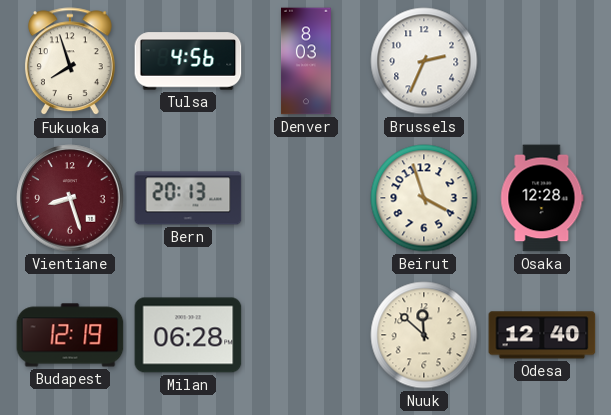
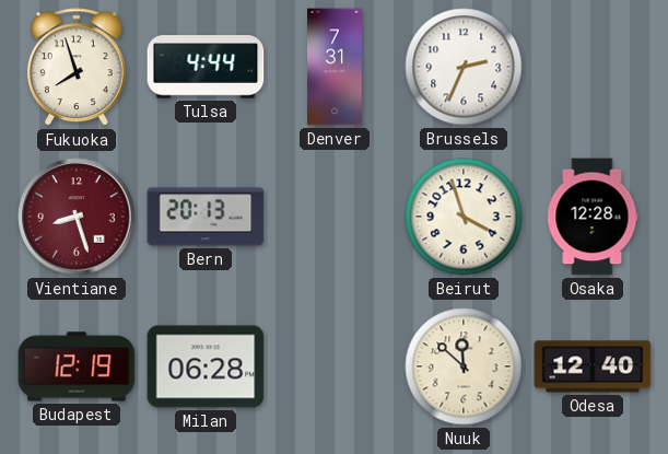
Tulsa: 4:56 -> 4:44
Denver: 8:03 -> 7:31
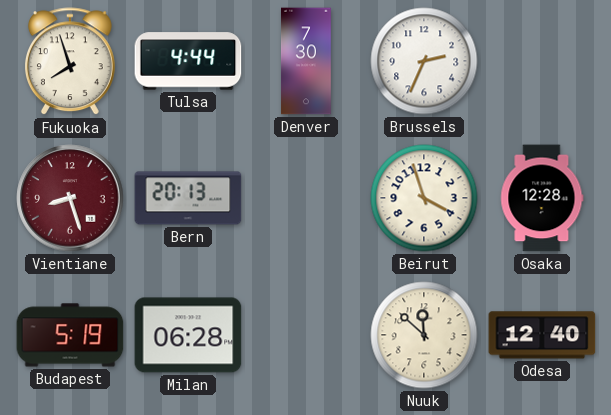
Denver: 7:31 -> 7:30
Budapest: 12:19 -> 5:19
